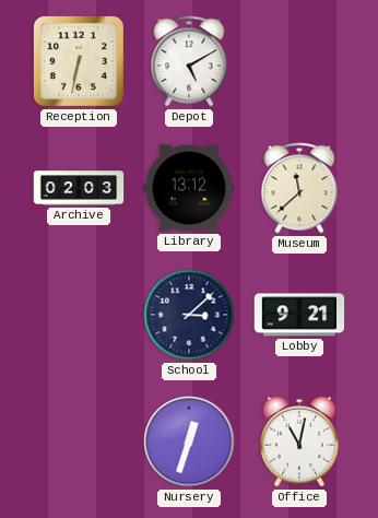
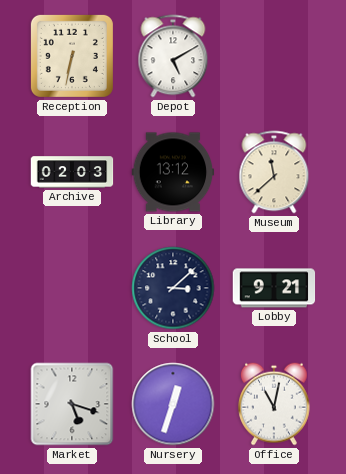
Market: none -> 5:18
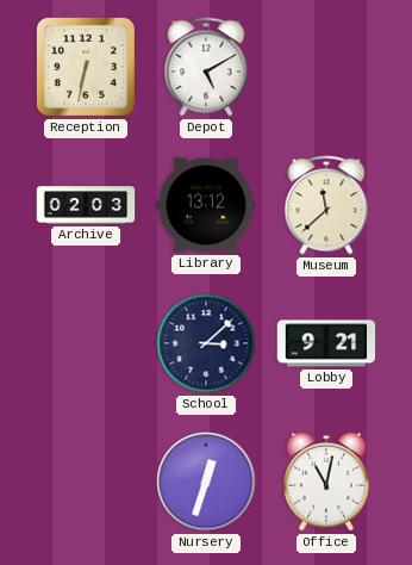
Market: 5:18 -> none
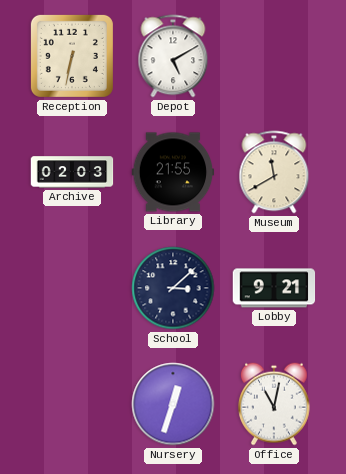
Library: 13:12 -> 21:55
Museum: 11:38 -> 11:40
